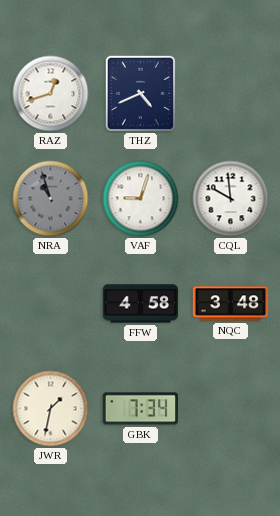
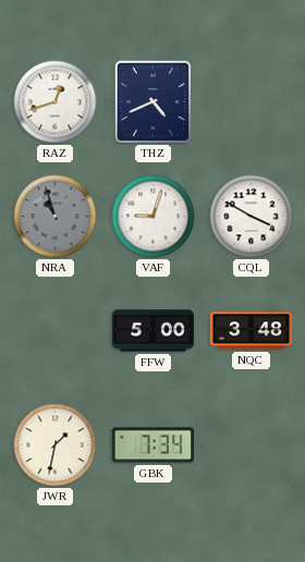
CQL: 9:59 -> 3:50
FFW: 4:58 -> 5:00
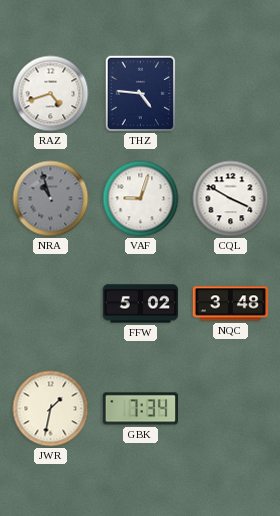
RAZ: 12:42 -> 4:42
THZ: 4:41 -> 4:46
FFW: 5:00 -> 5:02
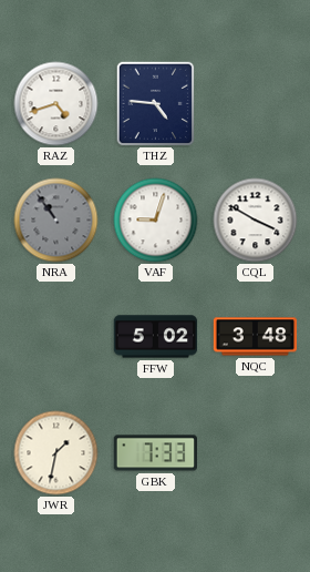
NRA: 10:57 -> 10:54
GBK: 7:34 -> 7:33
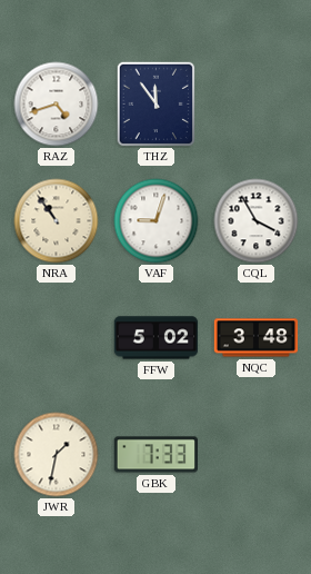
THZ: 4:46 -> 11:54
NRA dial: grey -> cream
CQL: 3:50 -> 3:55
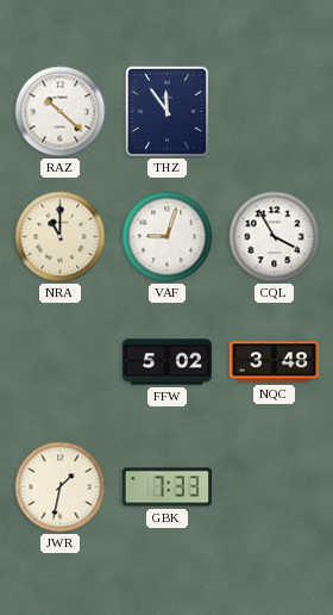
RAZ: 4:42 -> 10:22
NRA: 10:54 -> 11:00
